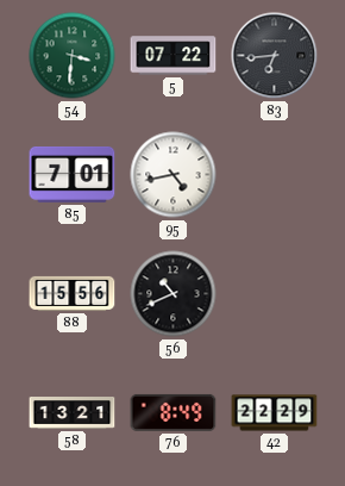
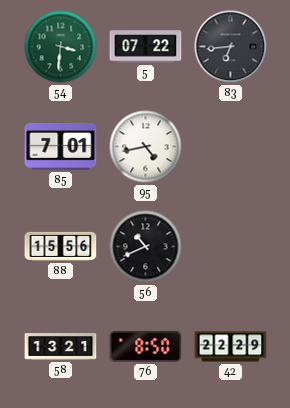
76: 8:49 -> 8:50
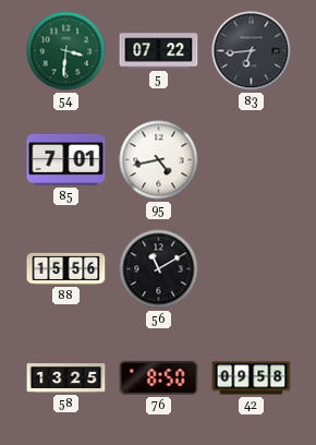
56: 10:41 -> 11:10
58: 13:21 -> 13:25
42: 22:29 -> 09:58
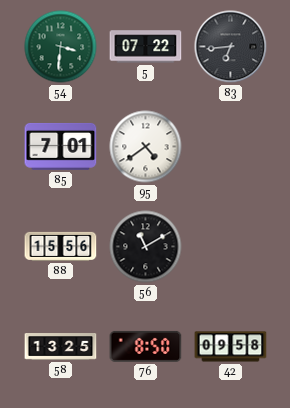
95: 4:43 -> 4:39
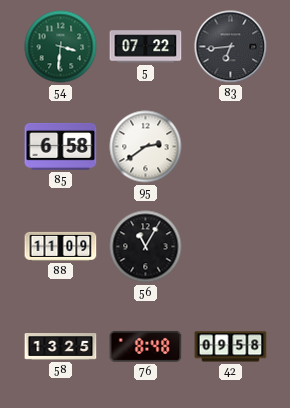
85: 7:01 -> 6:58
95: 4:39 -> 2:39
88: 15:56 -> 11:09
56: 11:10 -> 11:05
76: 8:50 -> 8:48
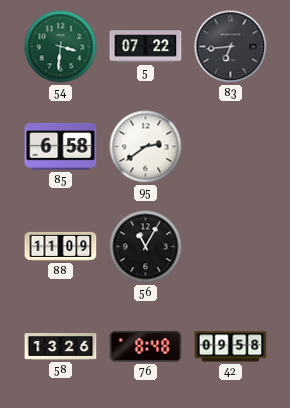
58: 13:25 -> 13:26
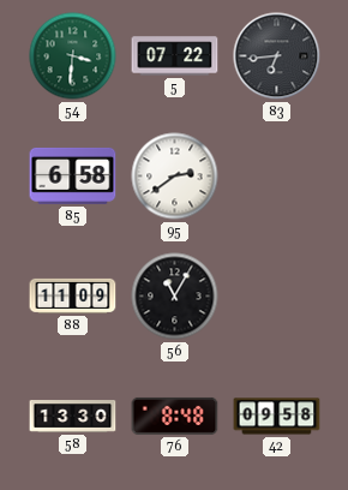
58: 13:26 -> 13:30
